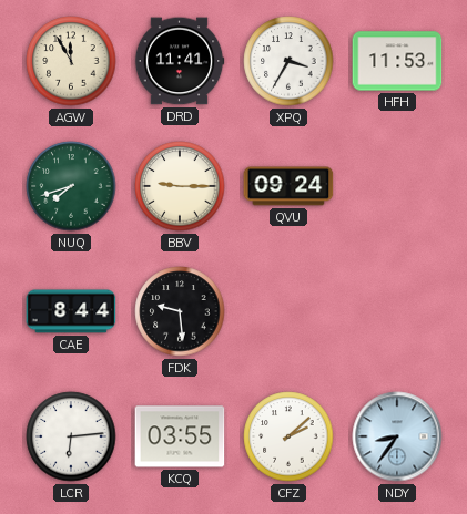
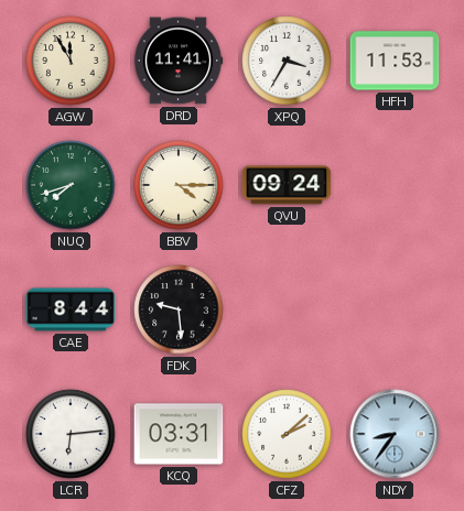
BBV: 9:15 -> 4:15
KCQ: 03:55 -> 03:31
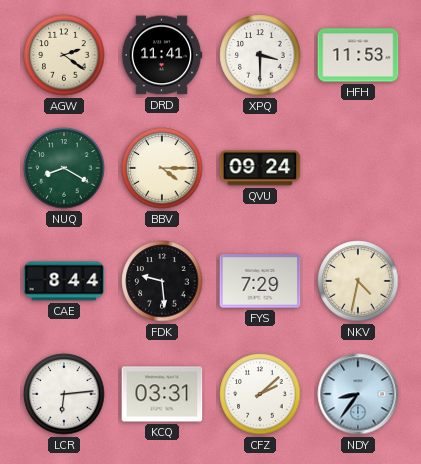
AGW: 11:55 -> 2:21
XPQ: 3:35 -> 3:30
NUQ: 7:42 -> 8:20
FYS: none -> 7:29
NKV: none -> 4:32
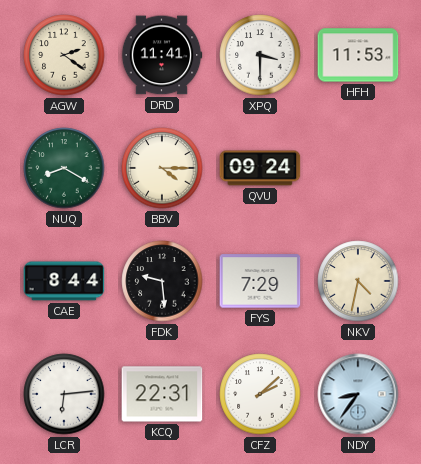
KCQ: 03:31 -> 22:31
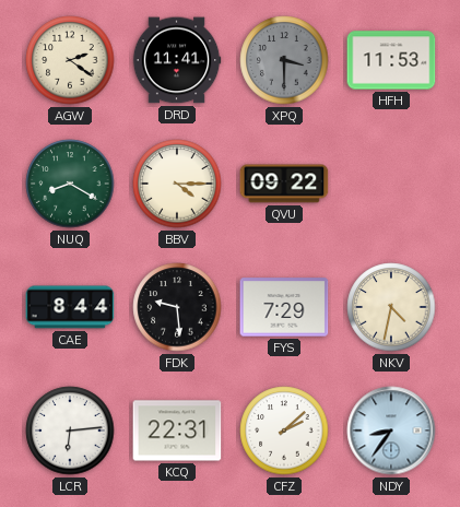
XPQ dial: white -> grey
QVU: 09:24 -> 09:22
